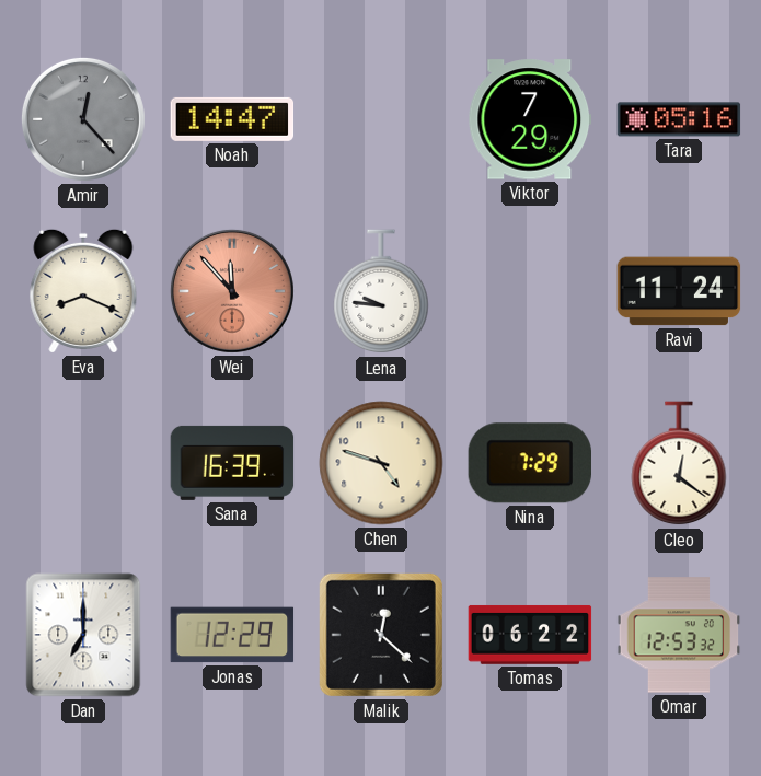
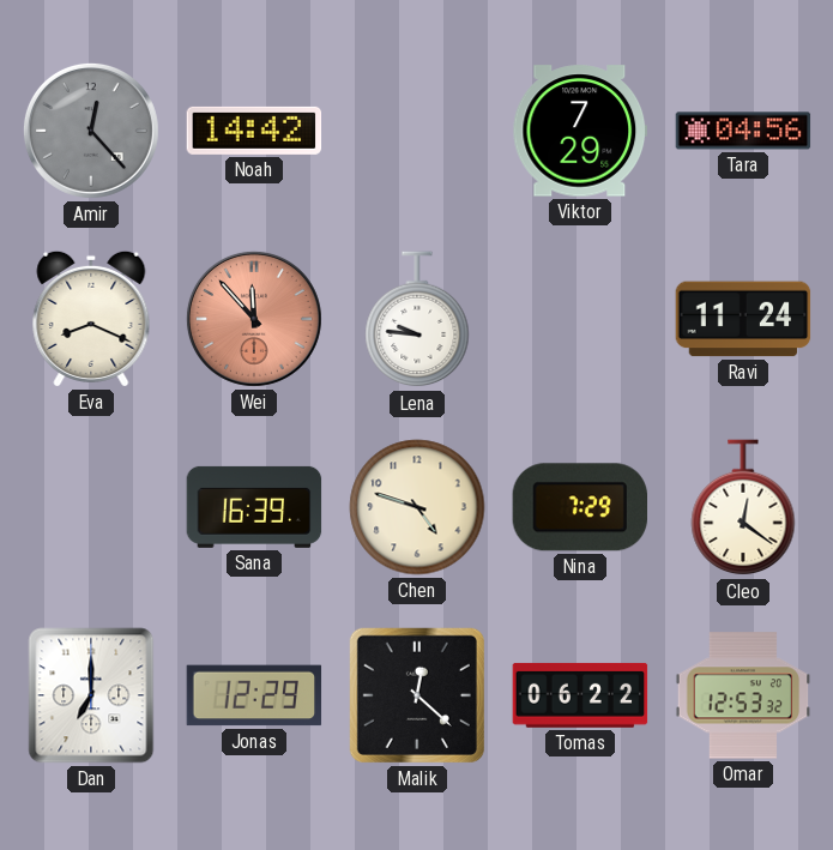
Noah: 14:47 -> 14:42
Tara: 05:16 -> 04:56
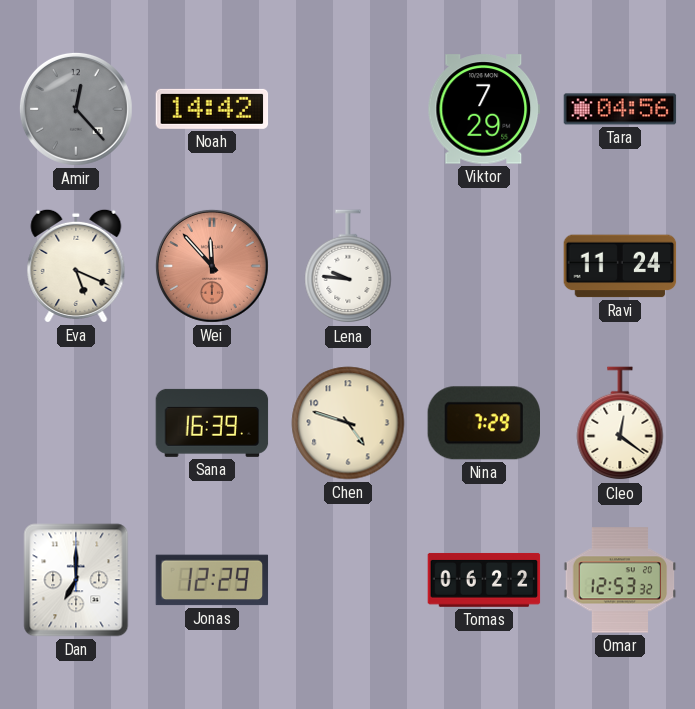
Eva: 8:19 -> 5:19
Malik: 12:22 -> none
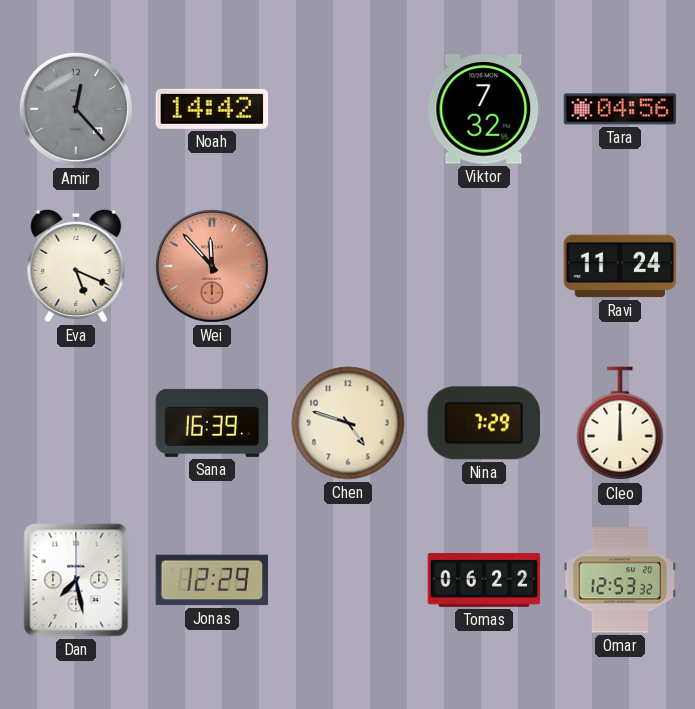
Viktor: 7:29 -> 7:32
Lena: 9:46 -> none
Cleo: 12:21 -> 12:00
Dan: 7:00 -> 7:28
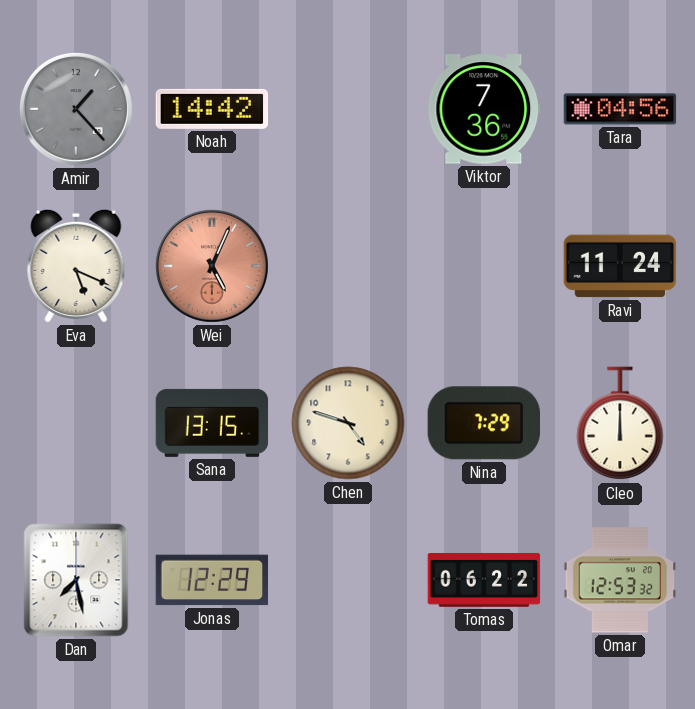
Amir: 12:23 -> 1:23
Viktor: 7:32 -> 7:36
Wei: 11:53 -> 5:04
Sana: 16:39 -> 13:15
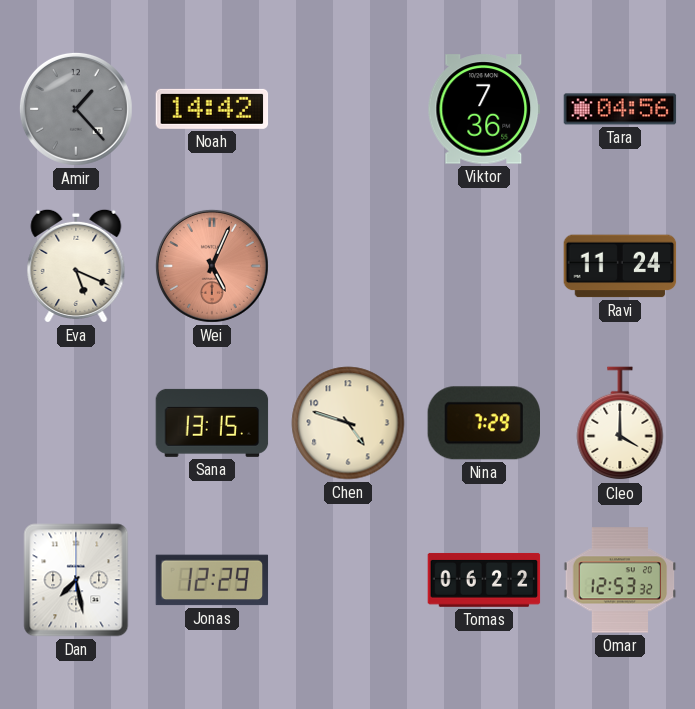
Cleo: 12:00 -> 4:00
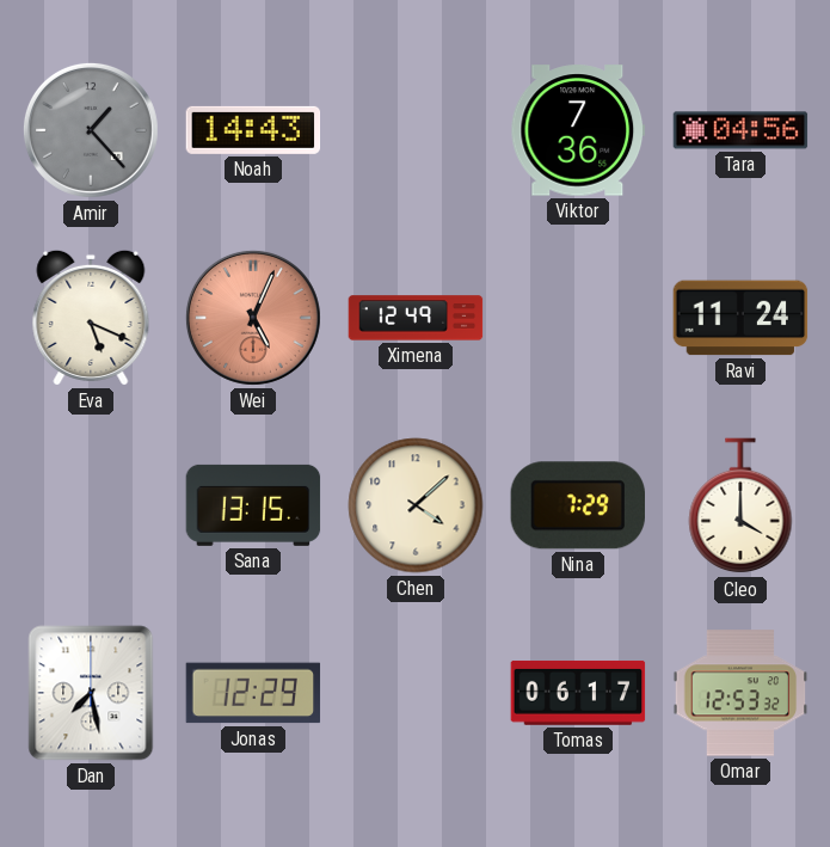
Noah: 14:42 -> 14:43
Ximena: none -> 12:49
Chen: 4:48 -> 4:08
Tomas: 06:22 -> 06:17
